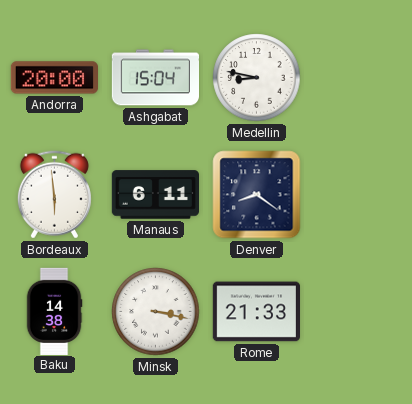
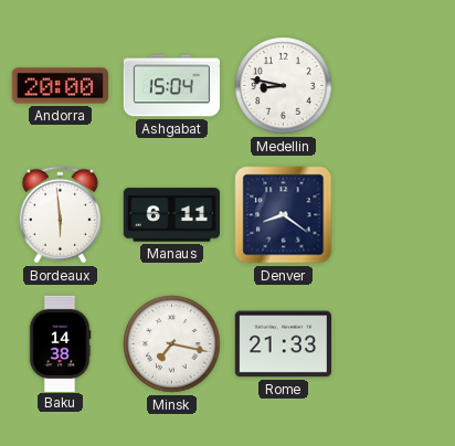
Minsk: 3:17 -> 7:17
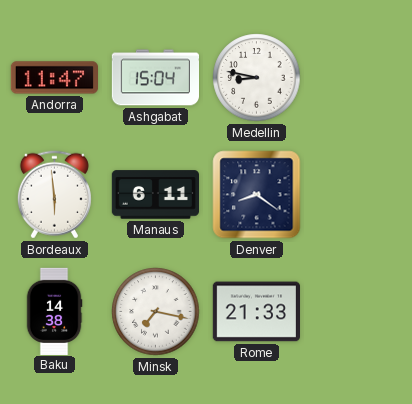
Andorra: 20:00 -> 11:47
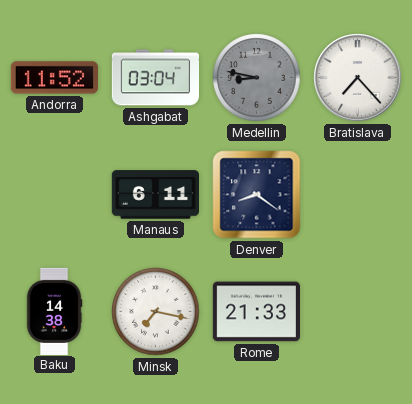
Andorra: 11:47 -> 11:52
Ashgabat: 15:04 -> 03:04
Medellin dial: white -> grey
Bratislava: none -> 7:23
Bordeaux: 5:59 -> none
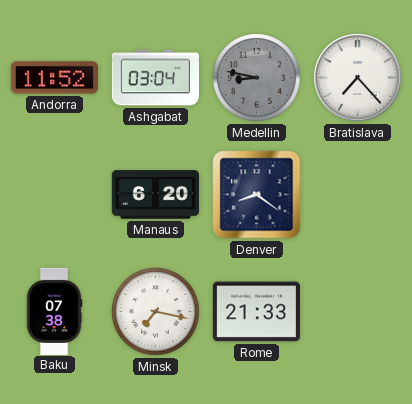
Manaus: 6:11 -> 6:20
Baku: 14:38 -> 07:38
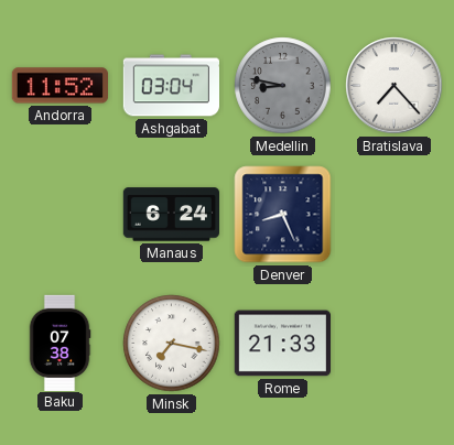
Manaus: 6:20 -> 6:24
Denver: 8:21 -> 8:26
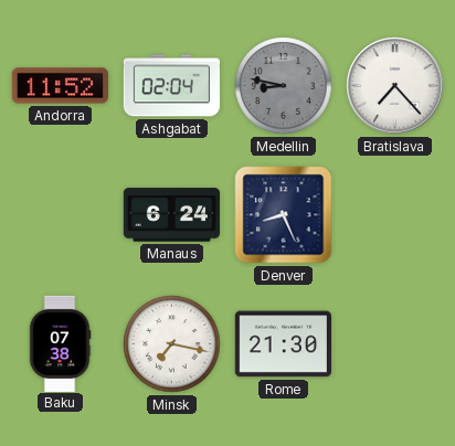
Ashgabat: 03:04 -> 02:04
Rome: 21:33 -> 21:30
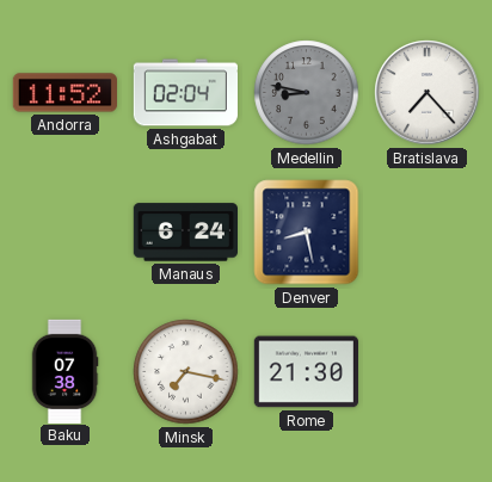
Denver: 8:26 -> 8:28
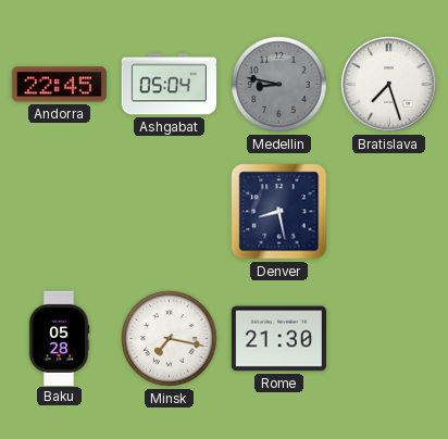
Andorra: 11:52 -> 22:45
Ashgabat: 02:04 -> 05:04
Bratislava: 7:23 -> 7:27
Manaus: 6:24 -> none
Baku: 07:38 -> 05:28
